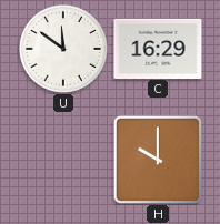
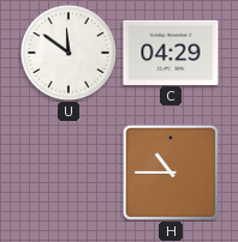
C: 16:29 -> 04:29
H: 10:00 -> 10:45
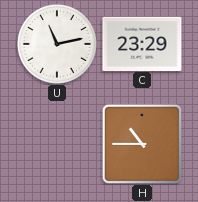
U: 11:51 -> 11:13
C: 04:29 -> 23:29
